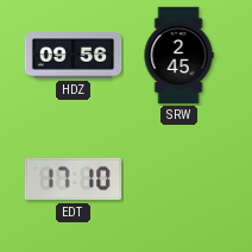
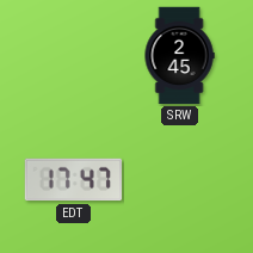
HDZ: 09:56 -> none
EDT: 17:10 -> 17:47
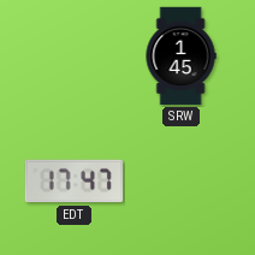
SRW: 2:45 -> 1:45
